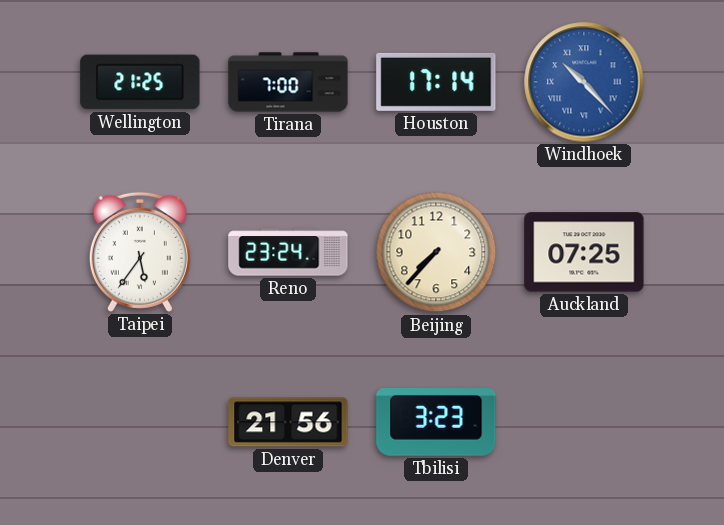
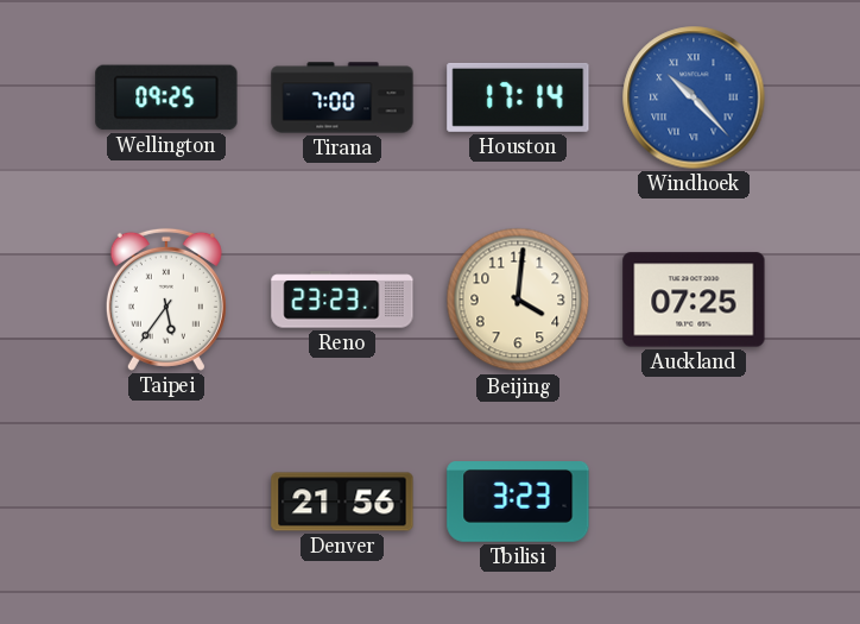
Wellington: 21:25 -> 09:25
Reno: 23:24 -> 23:23
Beijing: 7:37 -> 4:01
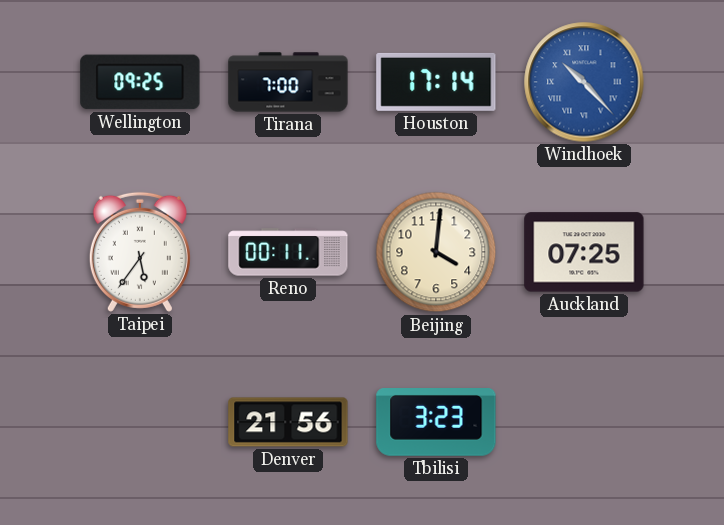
Reno: 23:23 -> 00:11
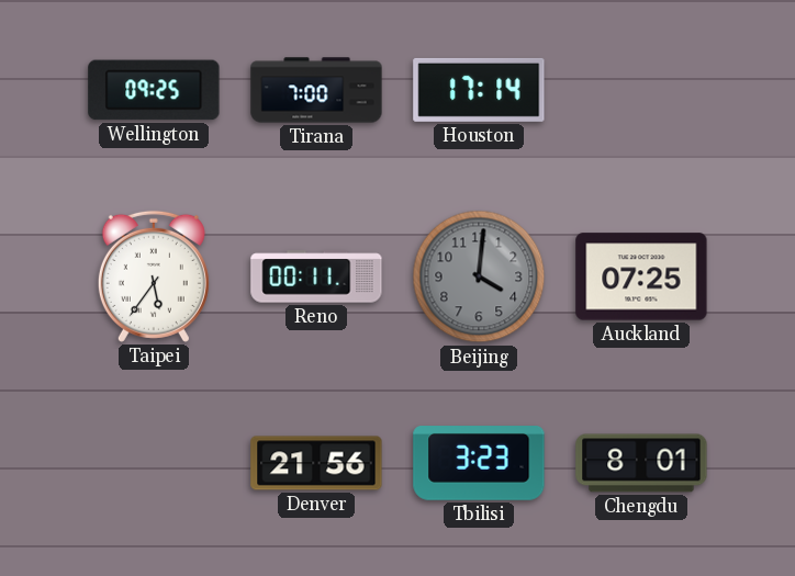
Windhoek: 10:23 -> none
Beijing dial: cream -> grey
Chengdu: none -> 8:01
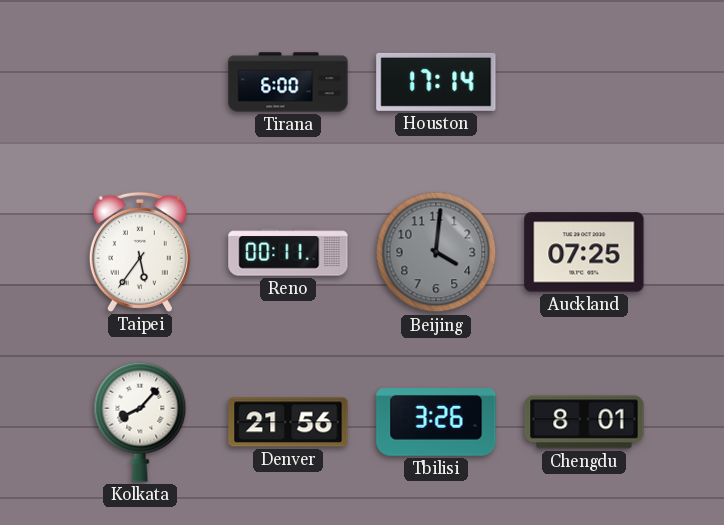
Wellington: 09:25 -> none
Tirana: 7:00 -> 6:00
Kolkata: none -> 8:07
Tbilisi: 3:23 -> 3:26
